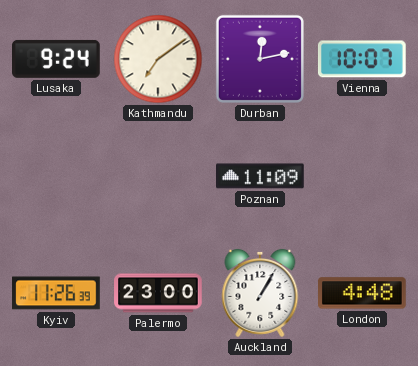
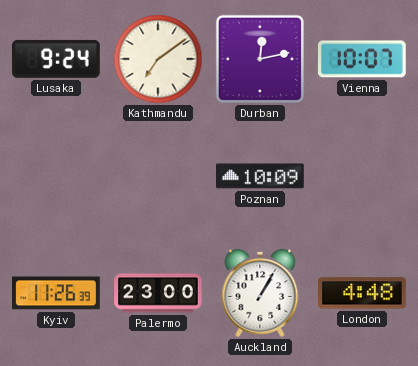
Poznan: 11:09 -> 10:09
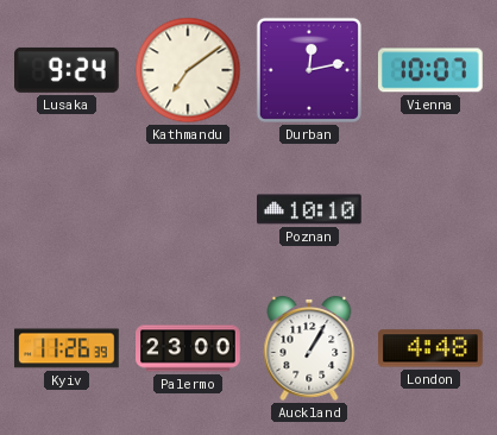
Poznan: 10:09 -> 10:10
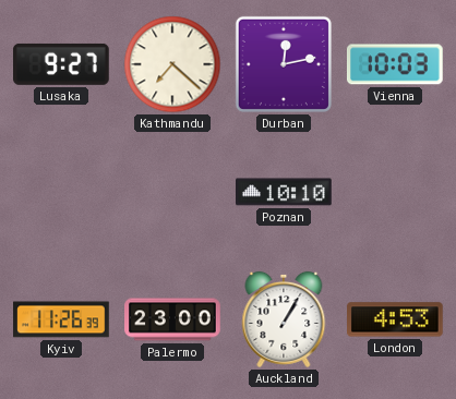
Lusaka: 9:24 -> 9:27
Kathmandu: 7:09 -> 7:22
Vienna: 10:07 -> 10:03
London: 4:48 -> 4:53
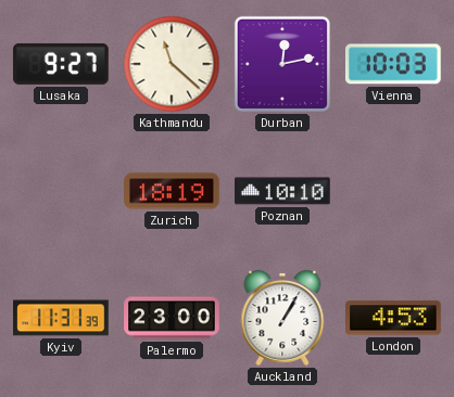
Kathmandu: 7:22 -> 11:22
Zurich: none -> 18:19
Kyiv: 11:26 -> 11:31
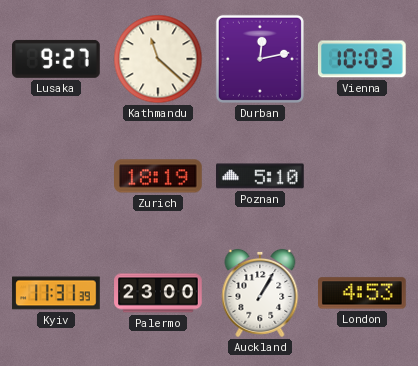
Poznan: 10:10 -> 5:10
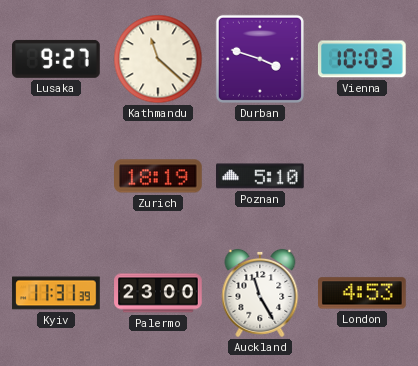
Durban: 12:13 -> 3:48
Auckland: 1:05 -> 11:25
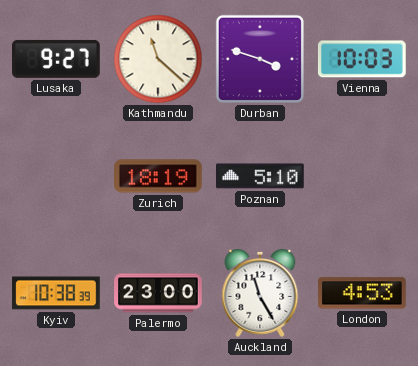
Kyiv: 11:31 -> 10:38
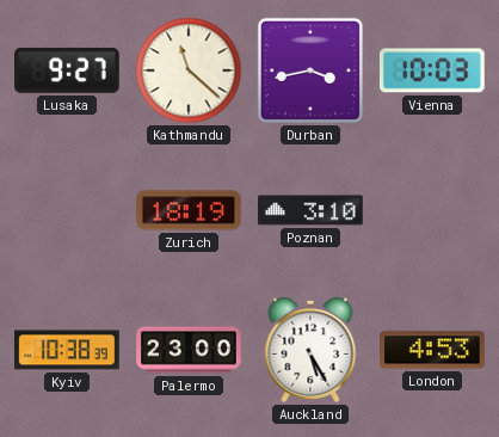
Durban: 3:48 -> 3:43
Poznan: 5:10 -> 3:10
Auckland: 11:25 -> 5:25
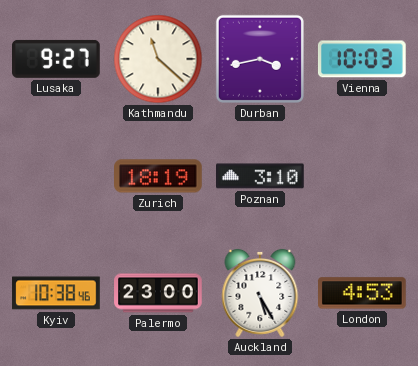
Kyiv: 10:38:39 -> 10:38:46
